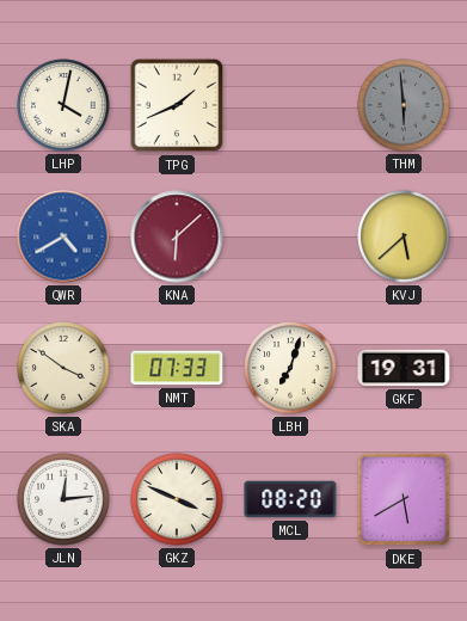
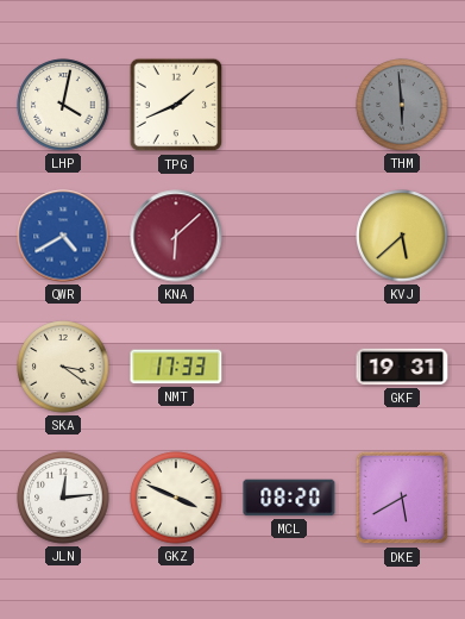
SKA: 3:51 -> 3:21
NMT: 07:33 -> 17:33
LBH: 7:03 -> none
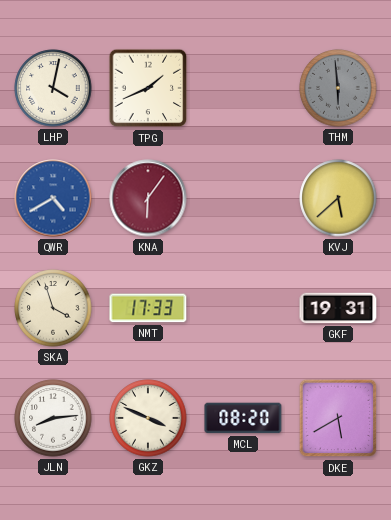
KNA: 6:08 -> 6:06
SKA: 3:21 -> 3:57
JLN: 12:14 -> 8:14
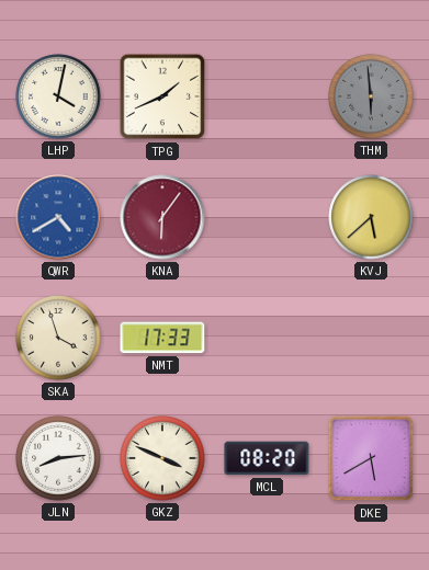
GKF: 19:31 -> none
